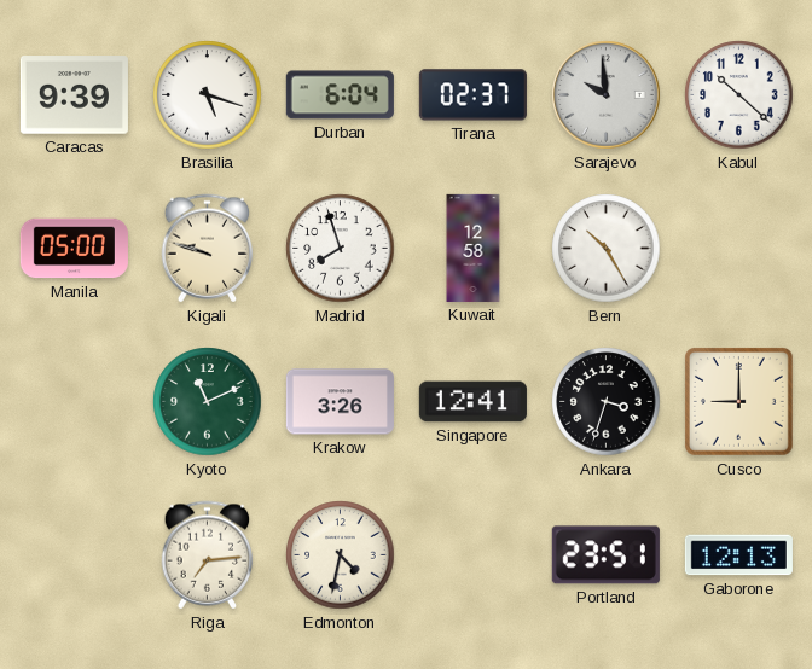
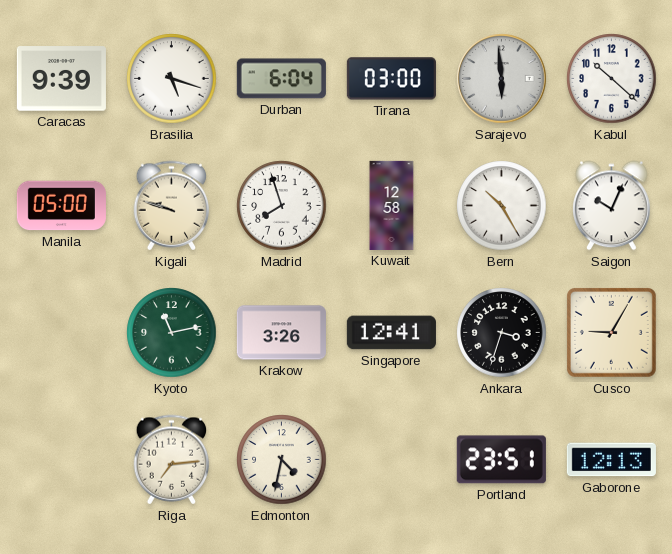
Tirana: 02:37 -> 03:00
Sarajevo: 9:59 -> 5:59
Saigon: none -> 10:04
Kyoto: 11:11 -> 11:13
Cusco: 9:00 -> 9:05
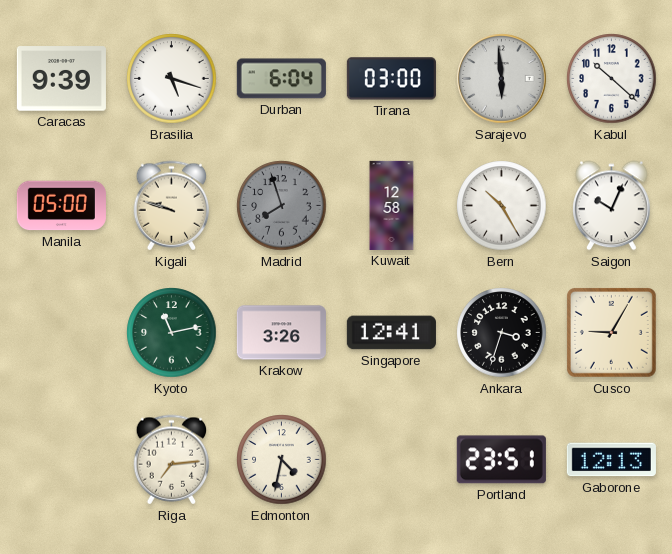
Madrid dial: white -> grey
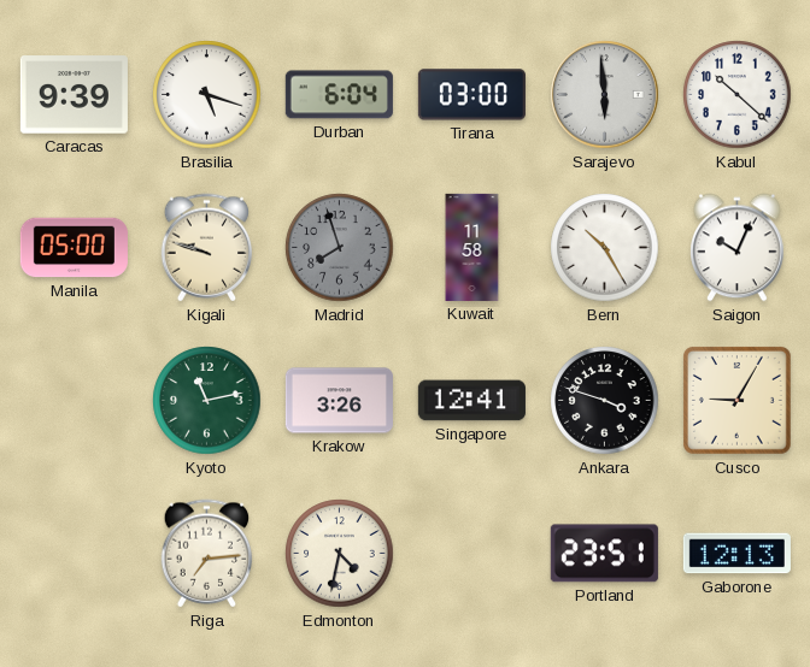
Kuwait: 12:58 -> 11:58
Ankara: 3:33 -> 3:48
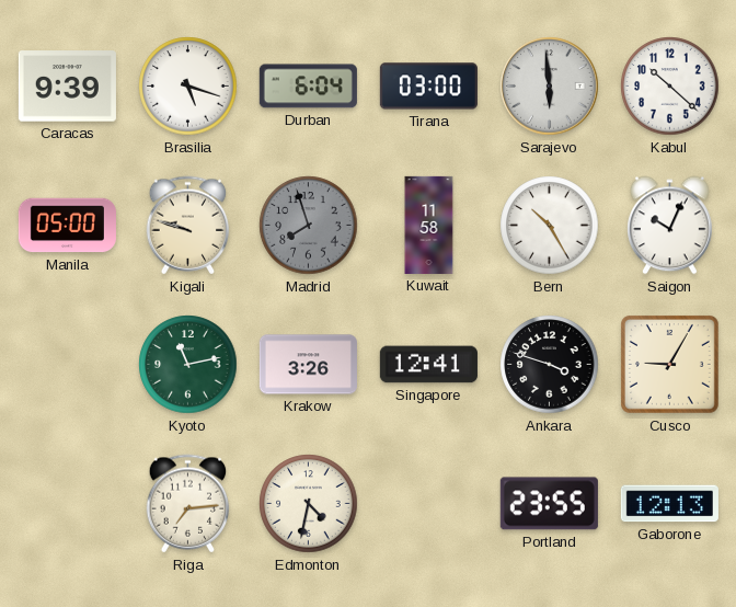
Portland: 23:51 -> 23:55
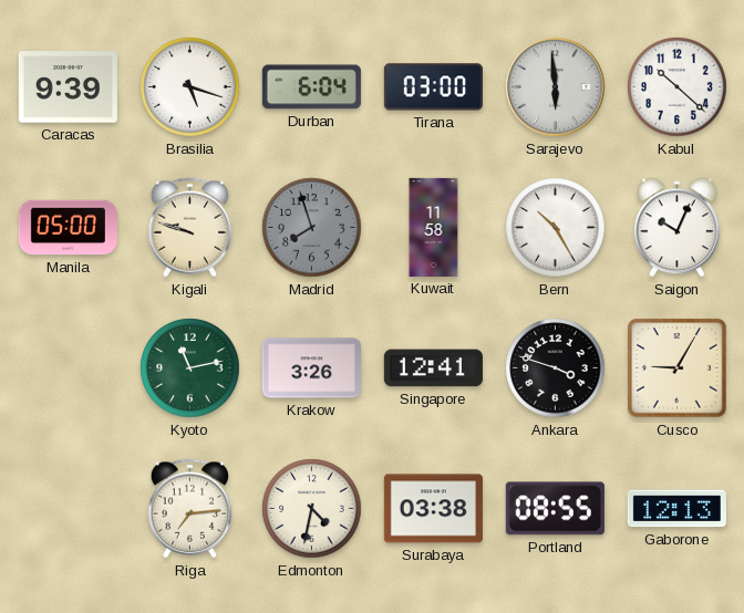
Surabaya: none -> 03:38
Portland: 23:55 -> 08:55
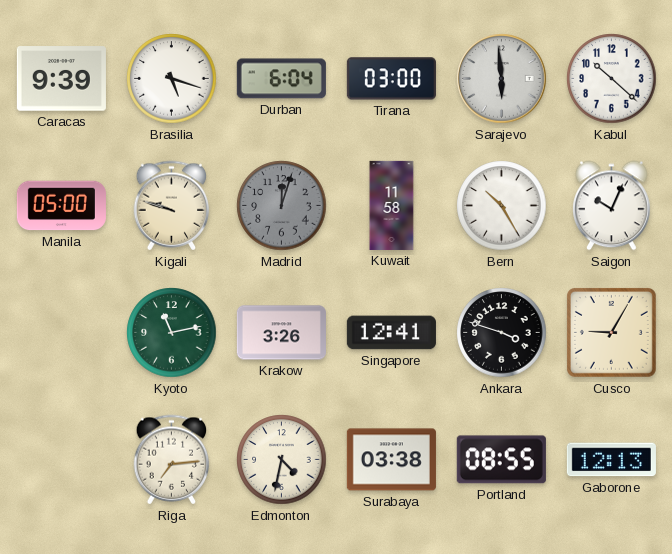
Madrid: 7:57 -> 12:03
